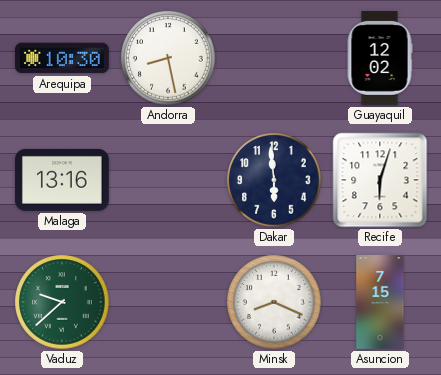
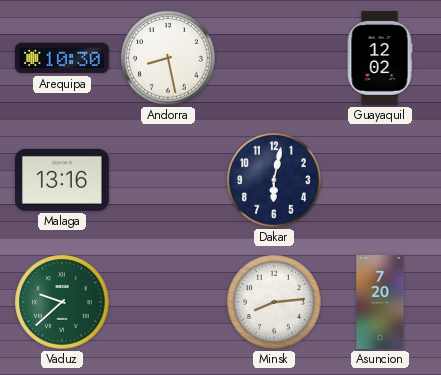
Dakar: 5:59 -> 6:02
Recife: 6:03 -> none
Minsk: 8:19 -> 8:14
Asuncion: 7:15 -> 7:20
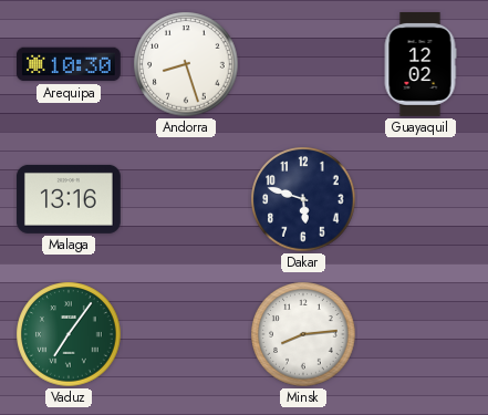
Andorra: 8:28 -> 8:27
Dakar: 6:02 -> 5:48
Vaduz: 9:38 -> 7:06
Asuncion: 7:20 -> none
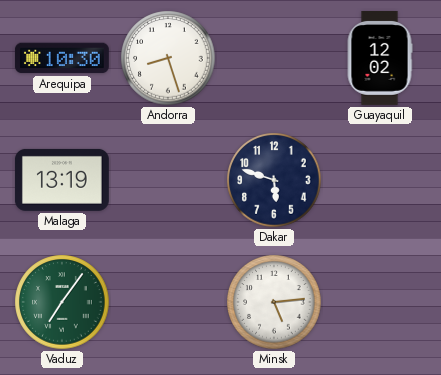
Malaga: 13:16 -> 13:19
Minsk: 8:14 -> 5:14
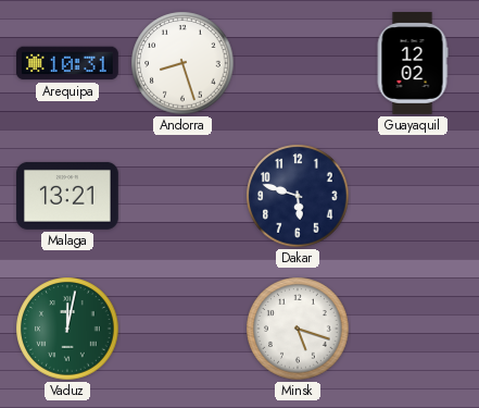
Arequipa: 10:30 -> 10:31
Malaga: 13:19 -> 13:21
Vaduz: 7:06 -> 12:02
Minsk: 5:14 -> 5:18
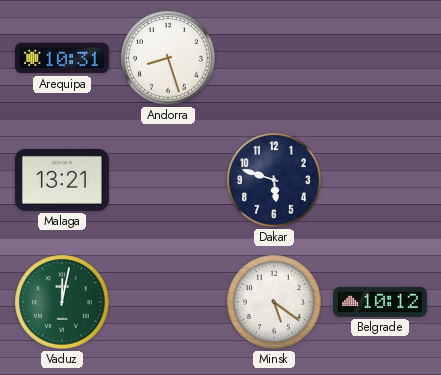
Guayaquil: 12:02 -> none
Minsk: 5:18 -> 5:21
Belgrade: none -> 10:12
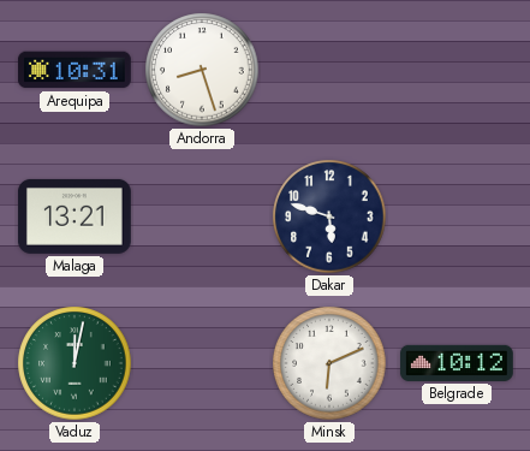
Minsk: 5:21 -> 6:11
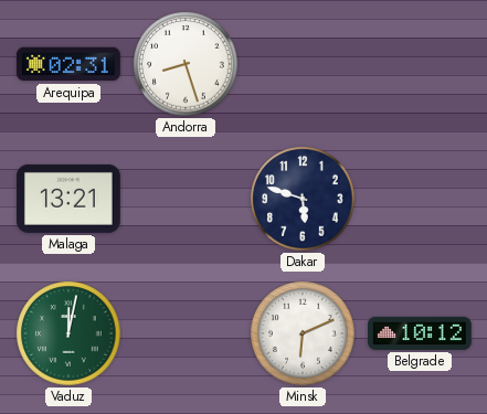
Arequipa: 10:31 -> 02:31
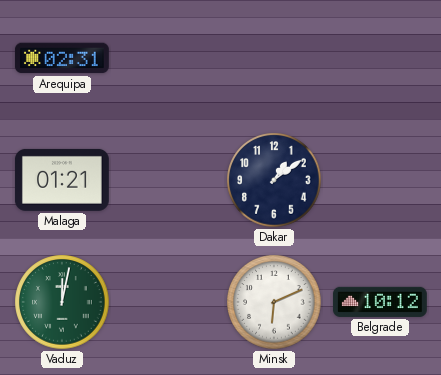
Andorra: 8:27 -> none
Malaga: 13:21 -> 01:21
Dakar: 5:48 -> 1:09
